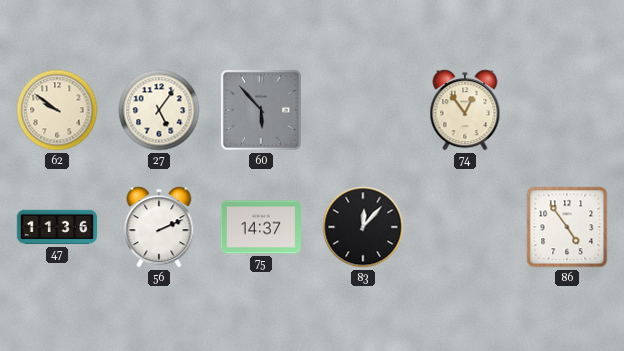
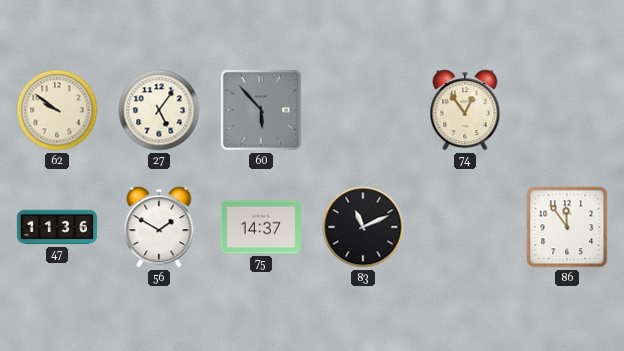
56: 2:11 -> 1:50
83: 12:07 -> 11:11
86: 4:54 -> 11:54
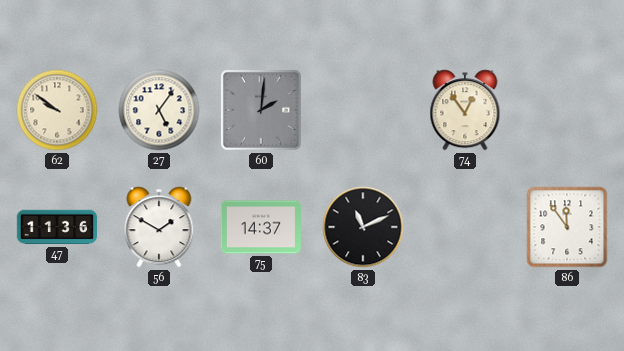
60: 5:53 -> 2:01
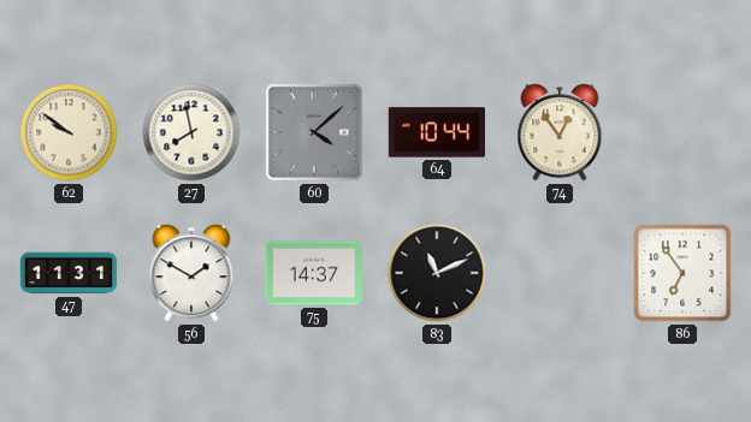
27: 5:06 -> 7:58
60: 2:01 -> 4:08
64: none -> 10:44
47: 11:36 -> 11:31
86: 11:54 -> 6:54
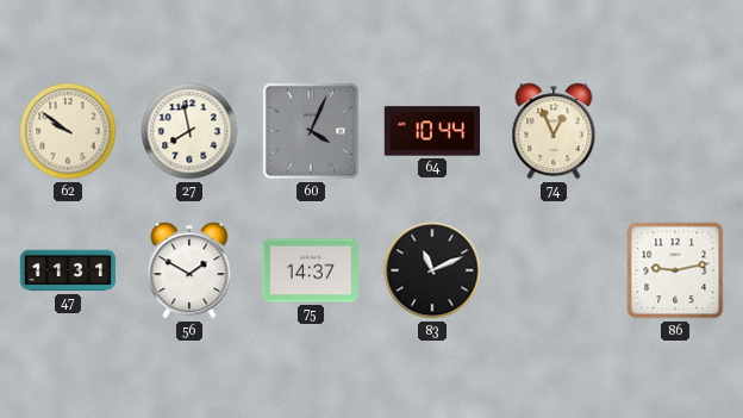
60: 4:08 -> 4:04
74: 12:54 -> 12:56
86: 6:54 -> 9:13
